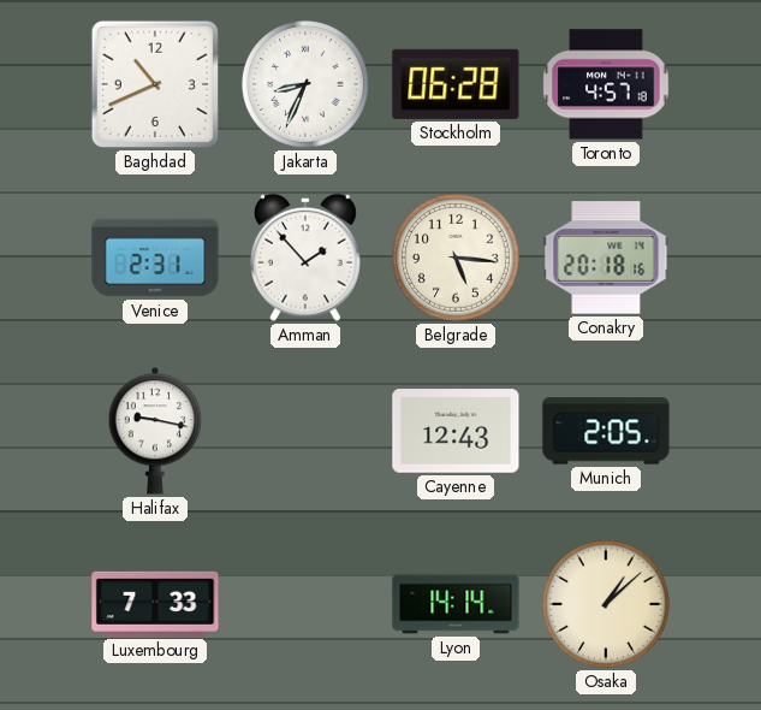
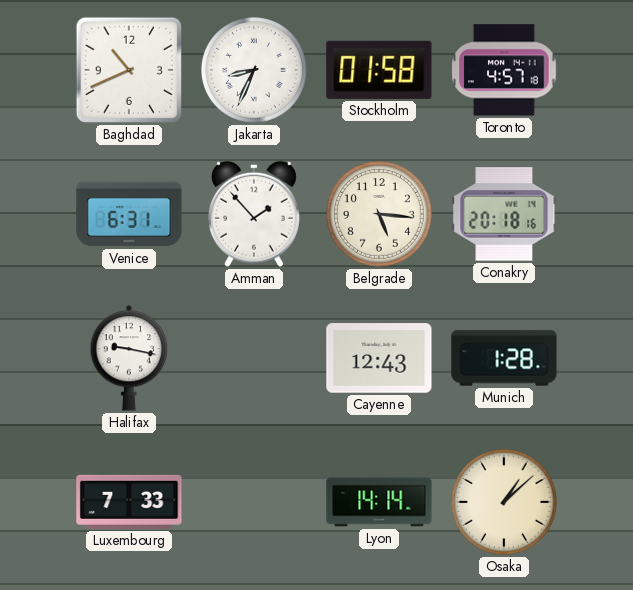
Stockholm: 06:28 -> 01:58
Venice: 2:31 -> 6:31
Munich: 2:05 -> 1:28
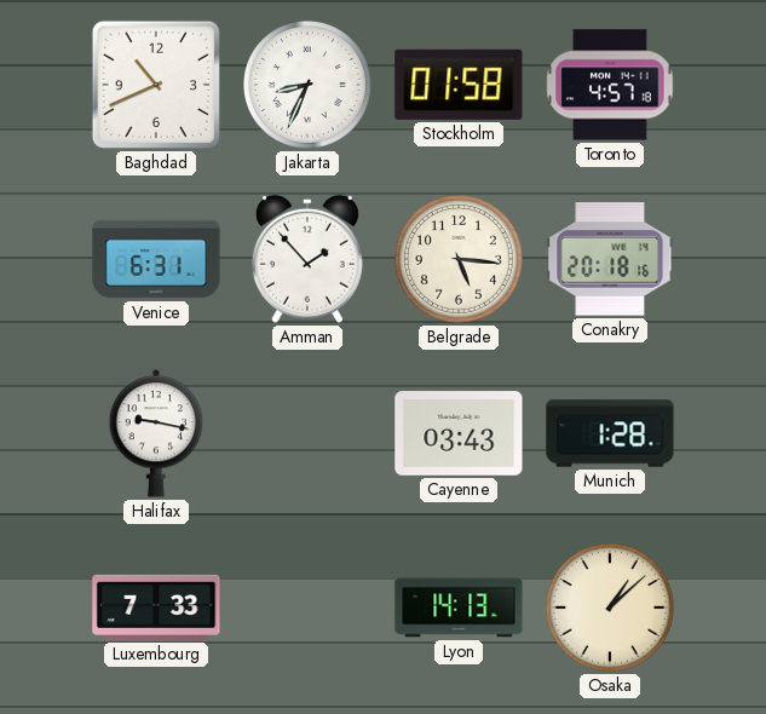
Cayenne: 12:43 -> 03:43
Lyon: 14:14 -> 14:13
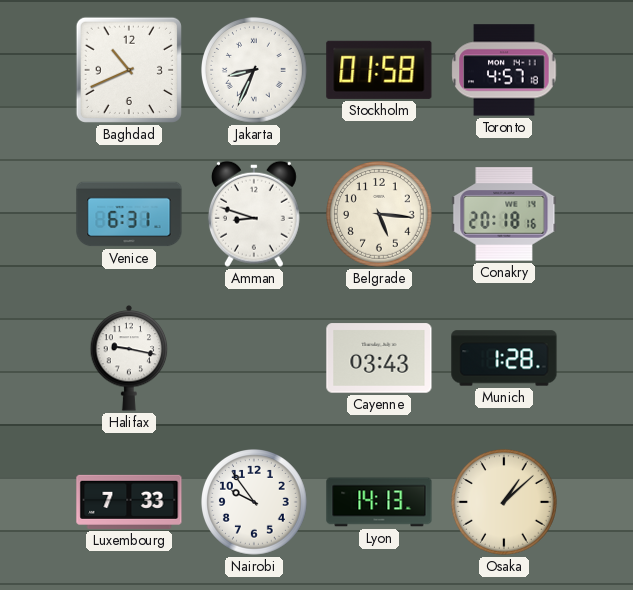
Amman: 1:53 -> 8:48
Nairobi: none -> 9:54
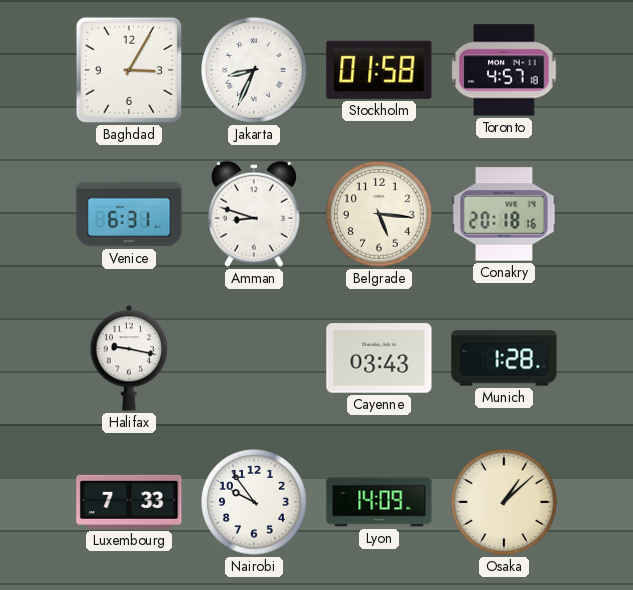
Baghdad: 10:41 -> 3:05
Lyon: 14:13 -> 14:09
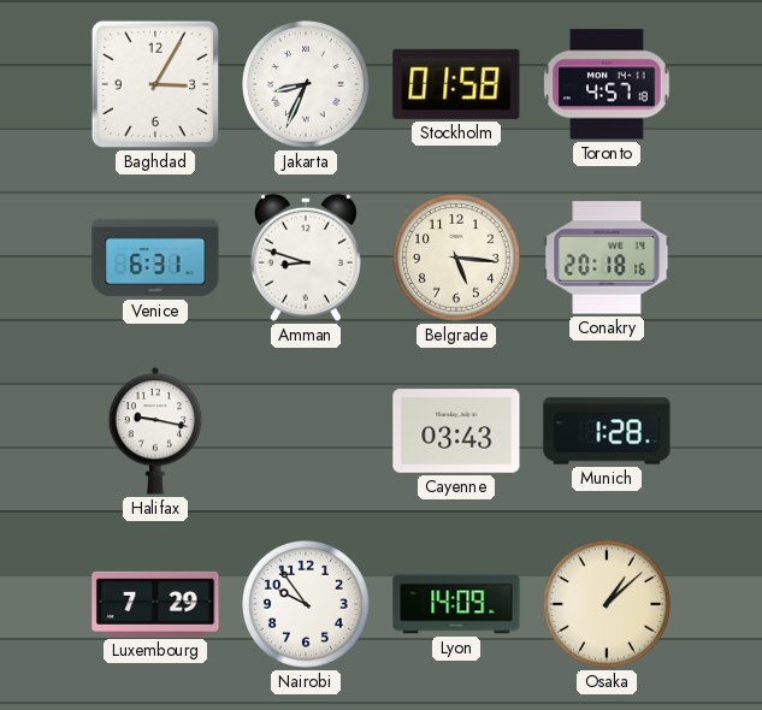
Luxembourg: 7:33 -> 7:29
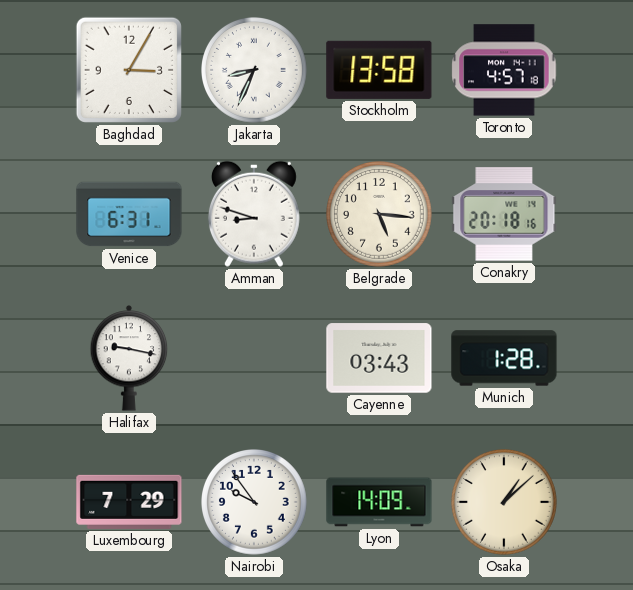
Stockholm: 01:58 -> 13:58
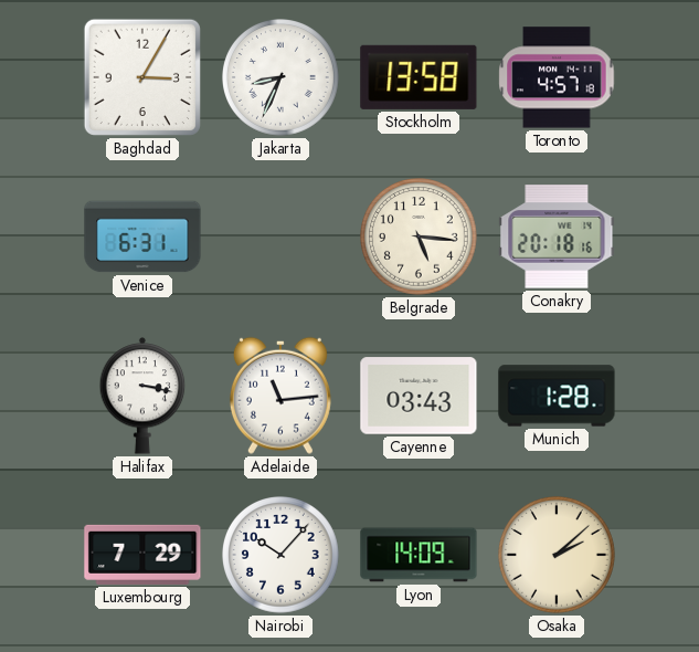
Amman: 8:48 -> none
Halifax: 9:17 -> 3:17
Adelaide: none -> 11:14
Nairobi: 9:54 -> 10:07
Osaka: 1:08 -> 2:08
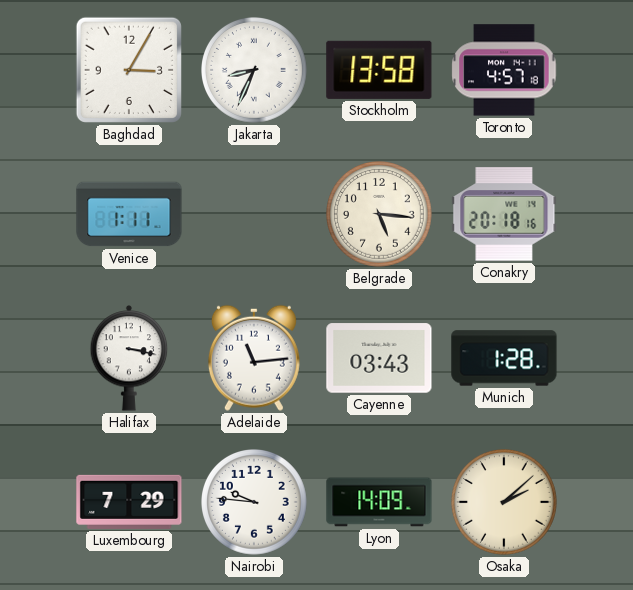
Venice: 6:31 -> 1:11
Nairobi: 10:07 -> 9:46
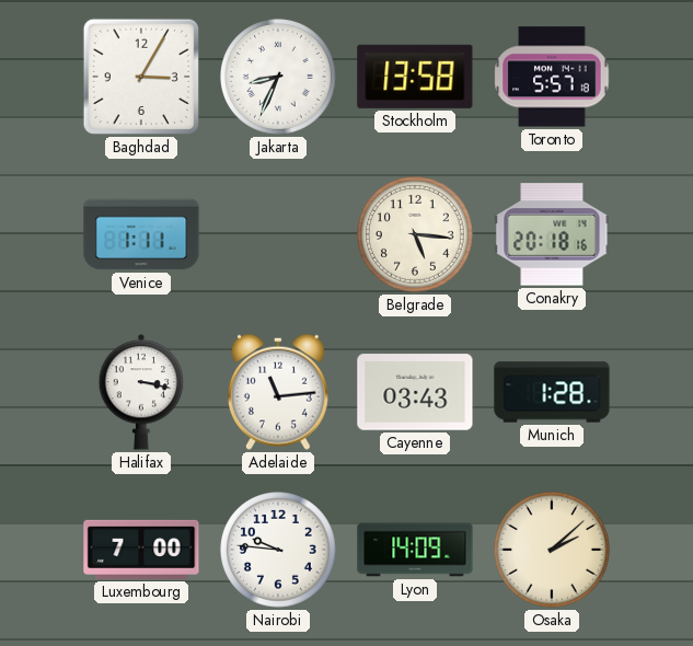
Toronto: 4:57 -> 5:57
Luxembourg: 7:29 -> 7:00
